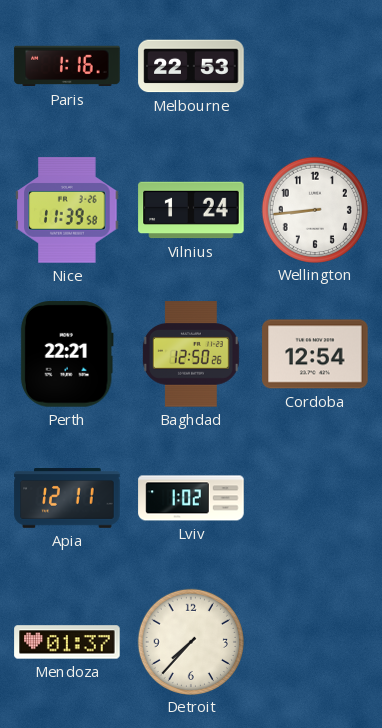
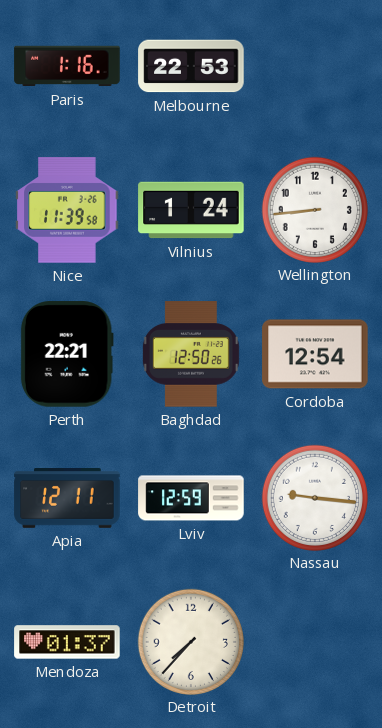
Lviv: 1:02 -> 12:59
Nassau: none -> 9:16
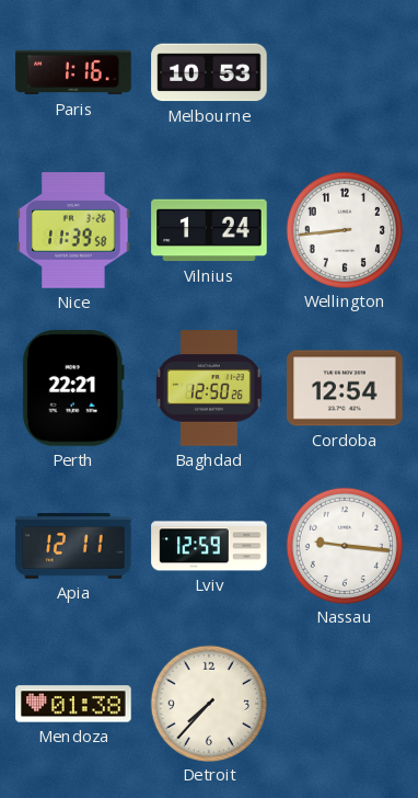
Melbourne: 22:53 -> 10:53
Mendoza: 01:37 -> 01:38
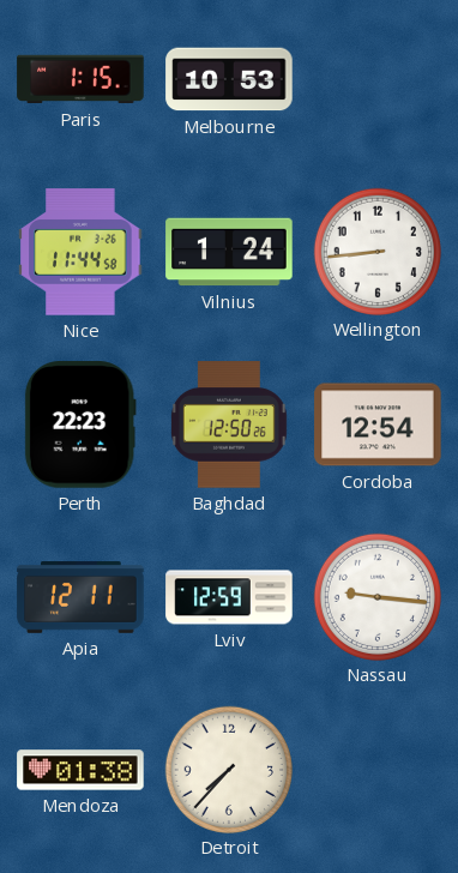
Paris: 1:16 -> 1:15
Nice: 11:39 -> 11:44
Perth: 22:21 -> 22:23
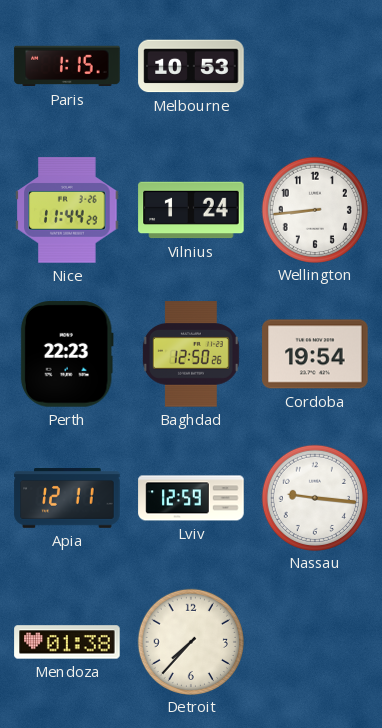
Nice: 11:44:58 -> 11:44:29
Cordoba: 12:54 -> 19:54
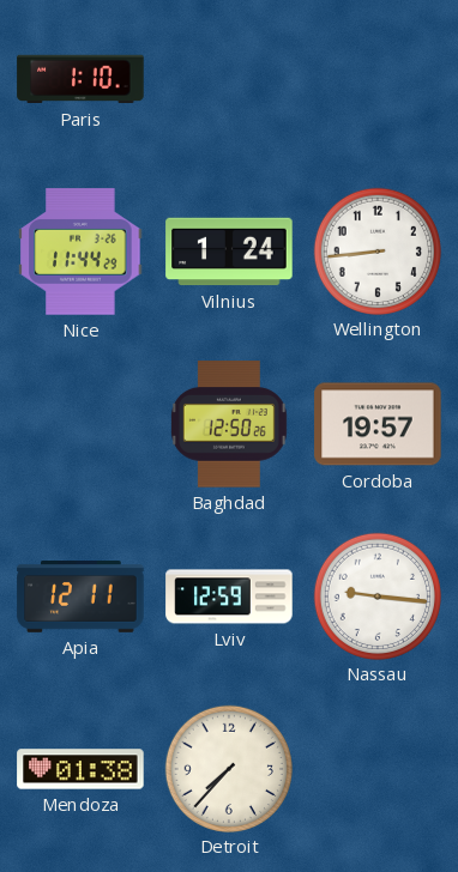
Paris: 1:15 -> 1:10
Melbourne: 10:53 -> none
Perth: 22:23 -> none
Cordoba: 19:54 -> 19:57
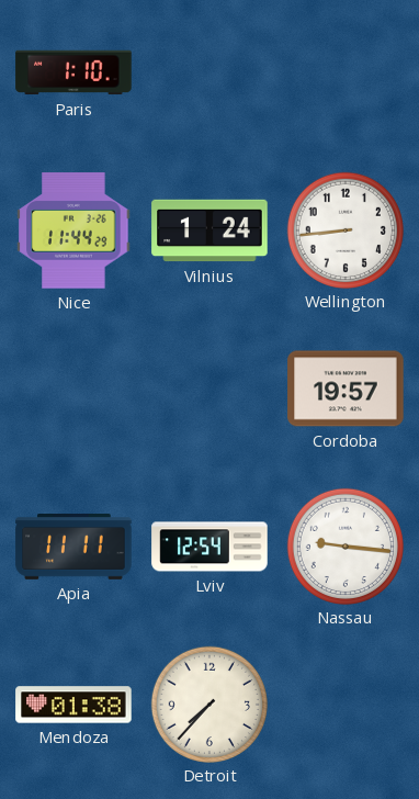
Baghdad: 12:50 -> none
Apia: 12:11 -> 11:11
Lviv: 12:59 -> 12:54
